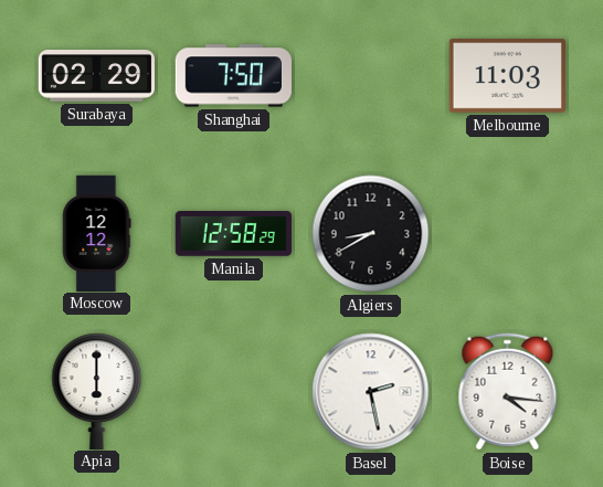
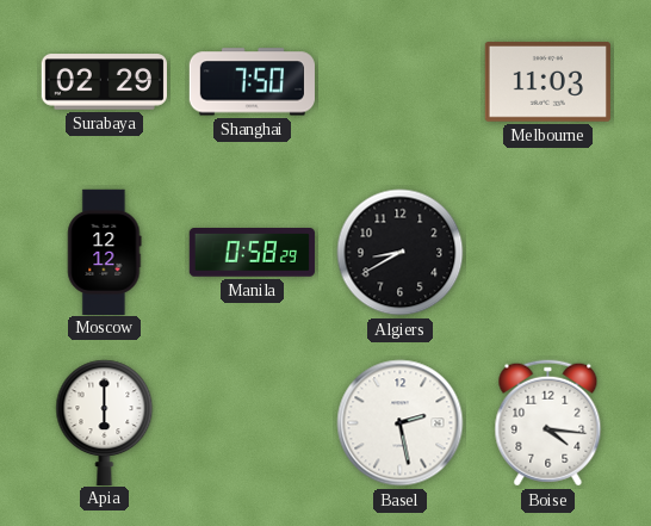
Manila: 12:58 -> 0:58
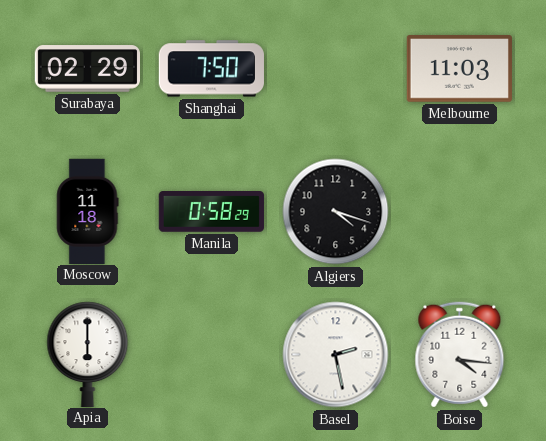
Moscow: 12:12 -> 11:18
Algiers: 8:40 -> 4:18
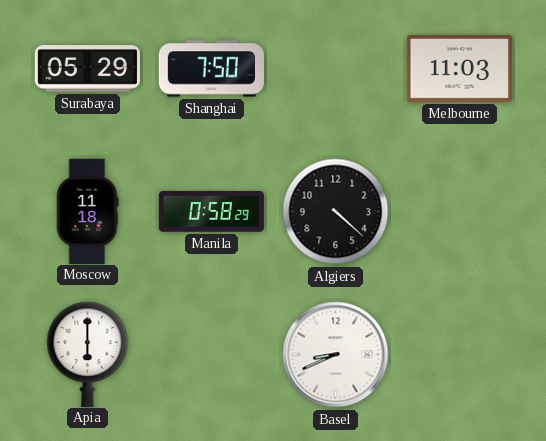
Surabaya: 02:29 -> 05:29
Algiers: 4:18 -> 4:22
Basel: 2:28 -> 8:41
Boise: 4:16 -> none
